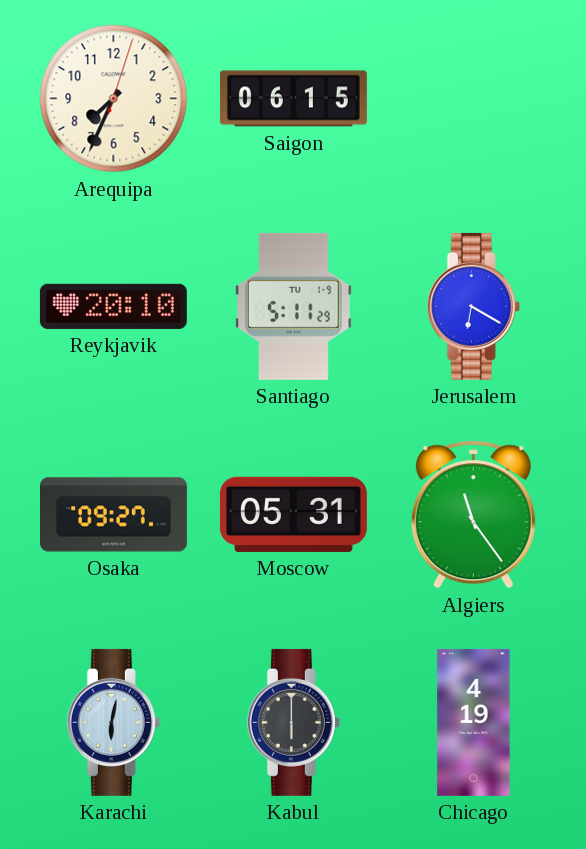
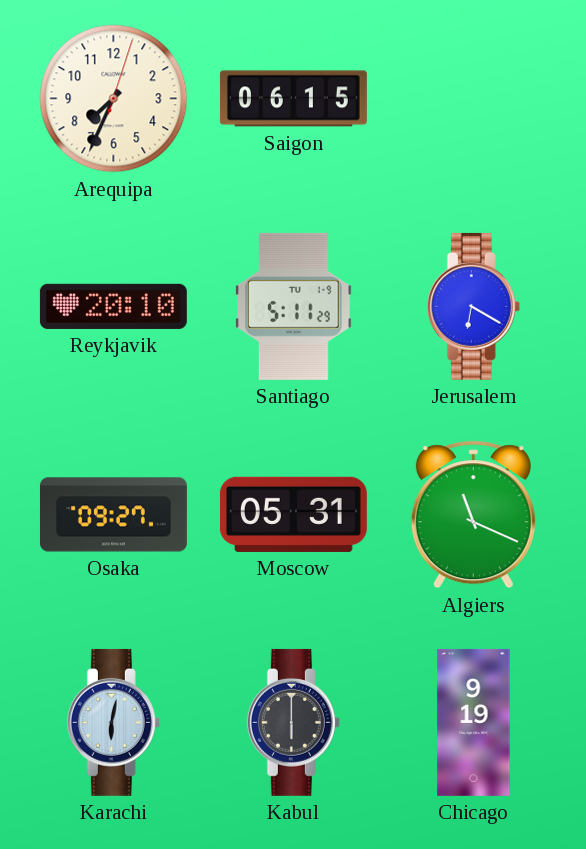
Algiers: 11:24 -> 11:19
Chicago: 4:19 -> 9:19
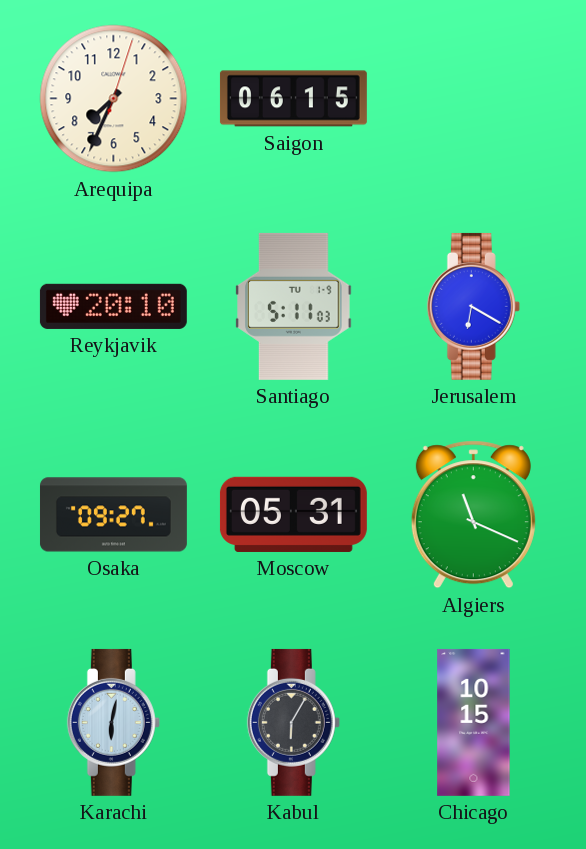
Santiago: 5:11:29 -> 5:11:03
Kabul: 6:00 -> 6:05
Chicago: 9:19 -> 10:15
